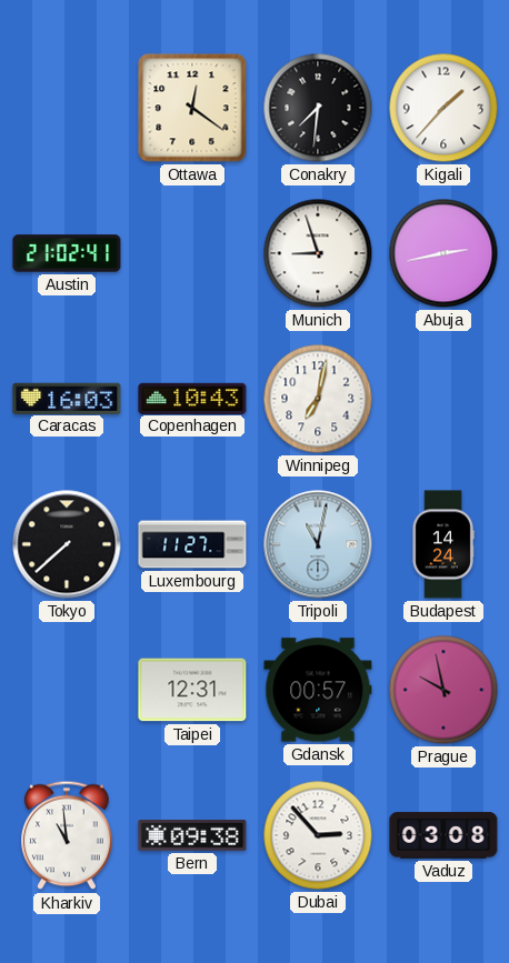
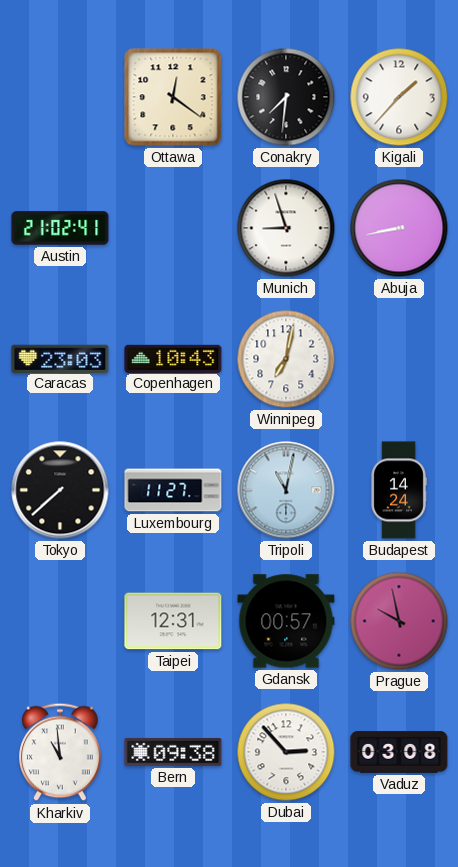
Abuja: 2:43 -> 8:43
Caracas: 16:03 -> 23:03
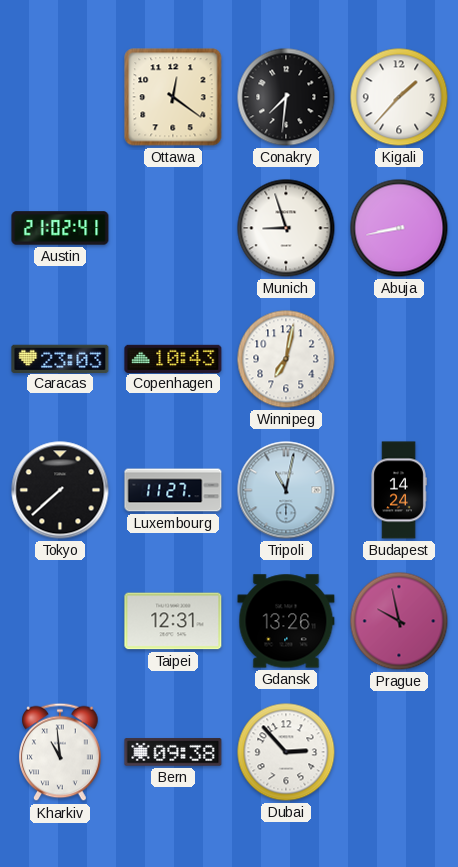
Gdansk: 00:57 -> 13:26
Vaduz: 03:08 -> none
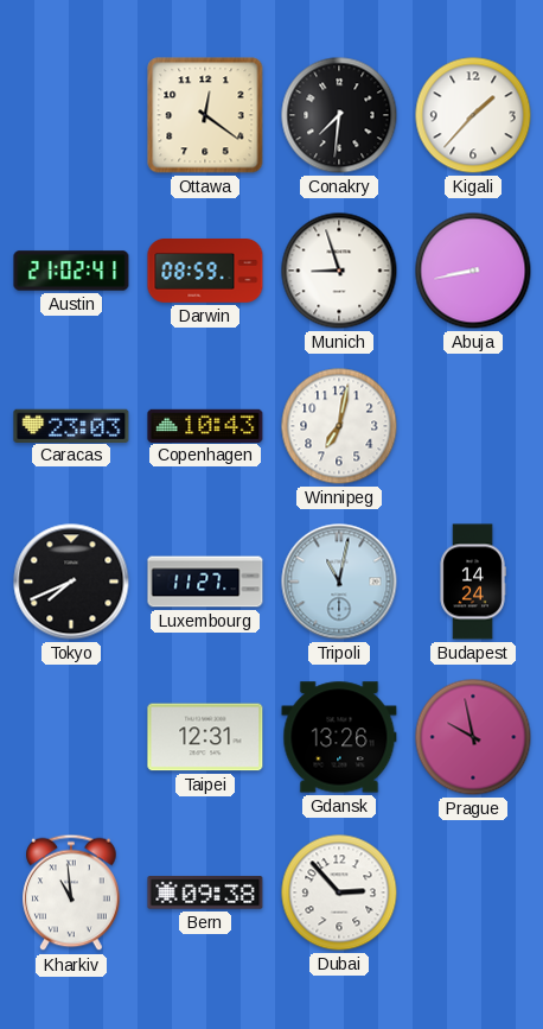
Darwin: none -> 08:59
Tokyo: 7:38 -> 7:41
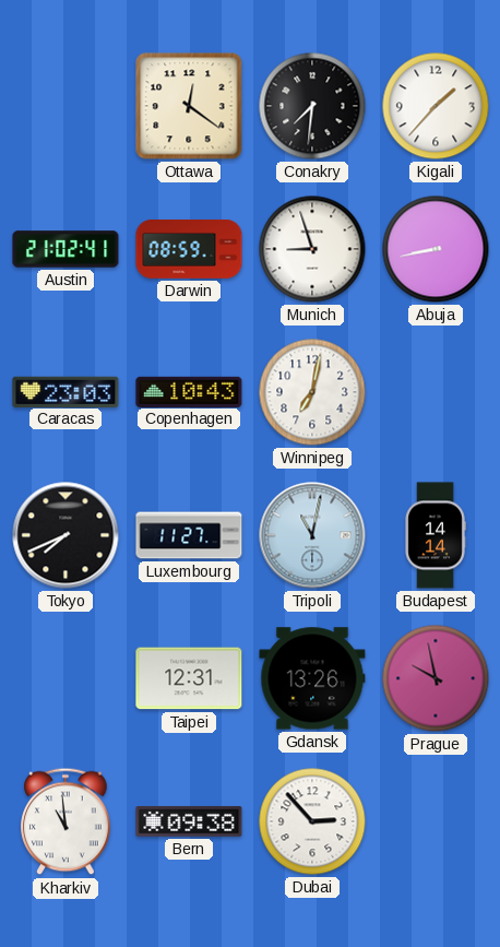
Budapest: 14:24 -> 14:14
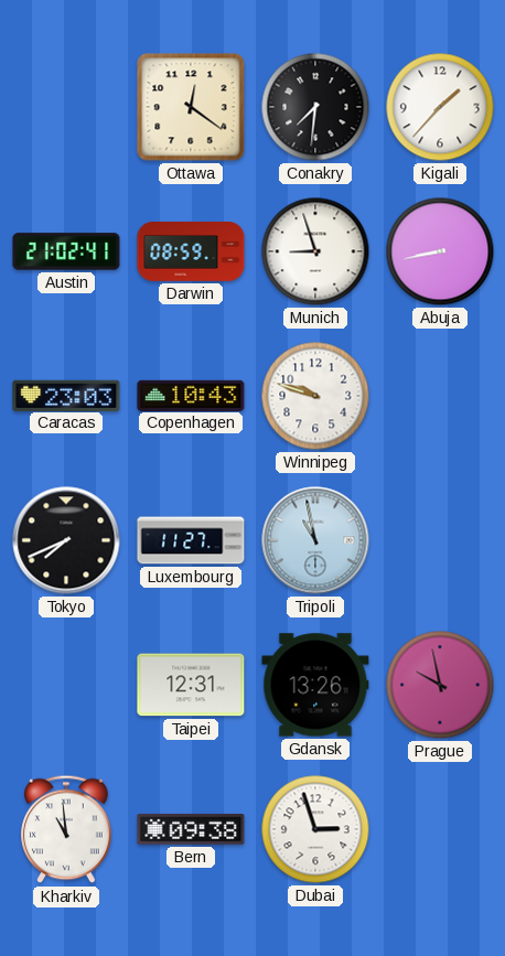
Winnipeg: 7:02 -> 9:48
Tripoli: 11:02 -> 10:58
Budapest: 14:14 -> none
Dubai: 2:53 -> 2:57
